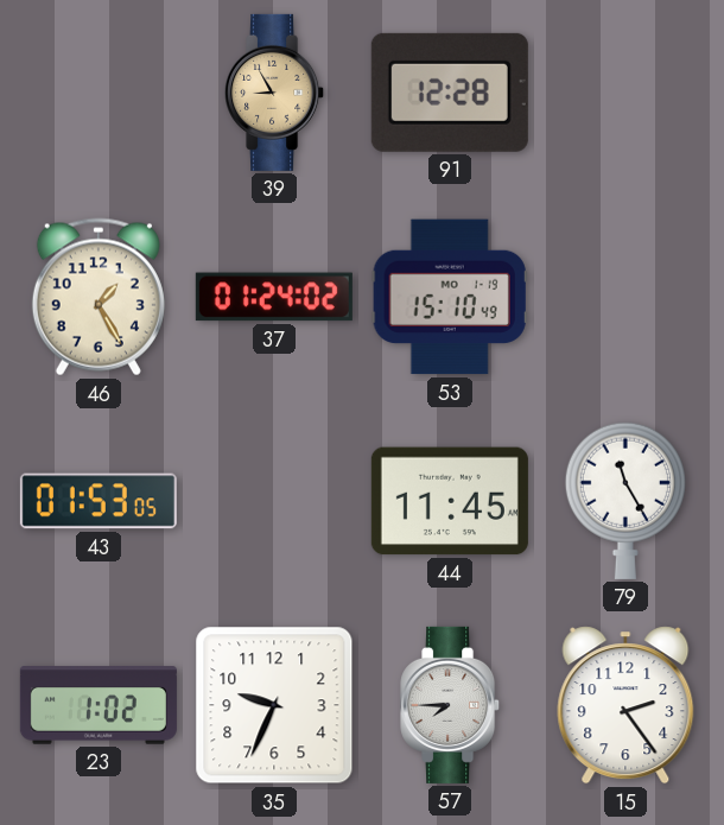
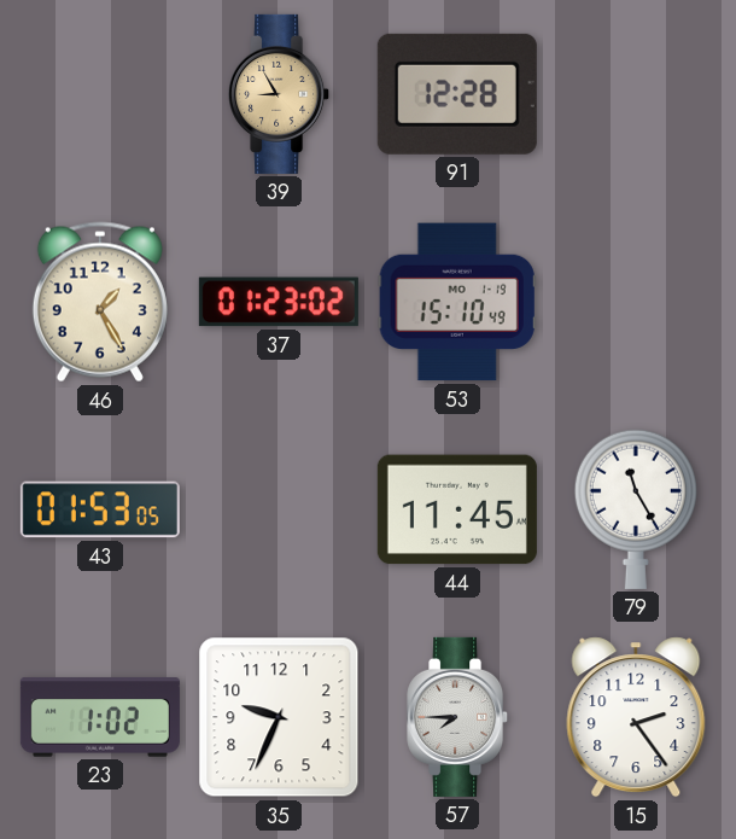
37: 01:24 -> 01:23
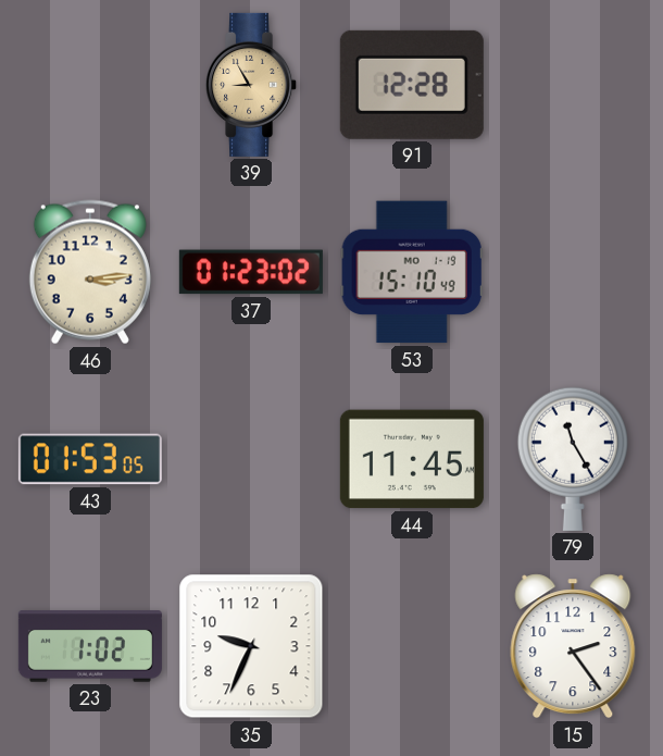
46: 1:25 -> 3:14
57: 7:45 -> none
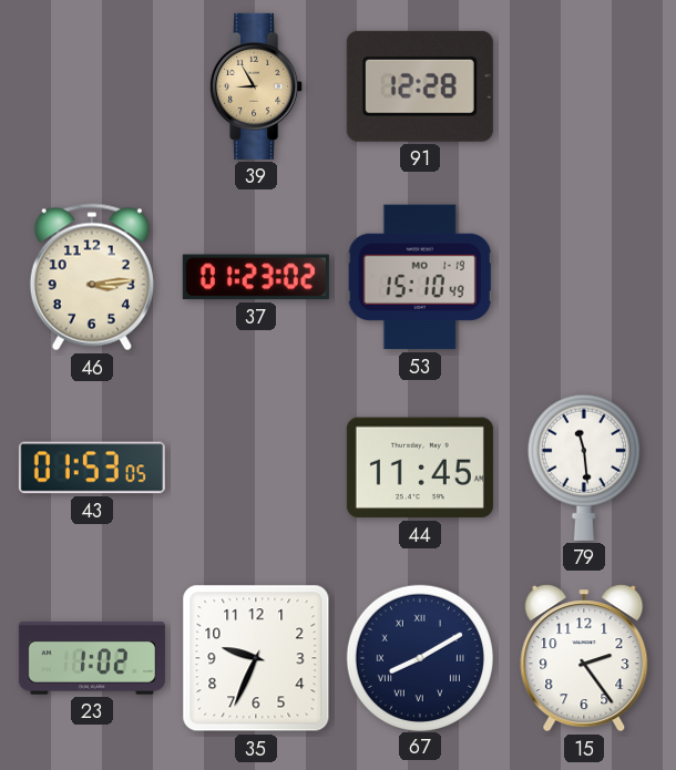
79: 11:25 -> 11:29
67: none -> 8:10
